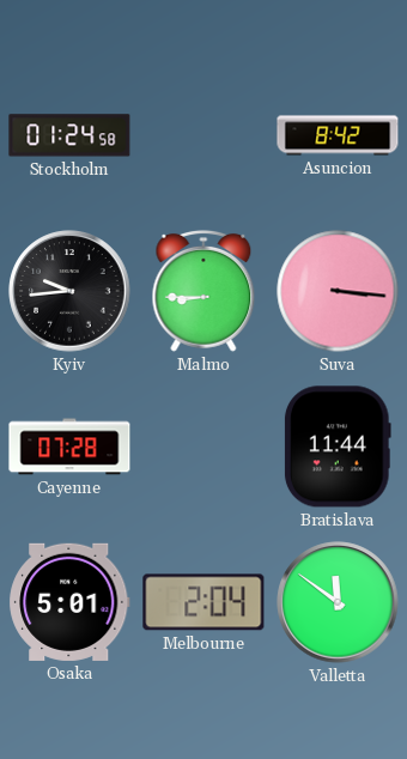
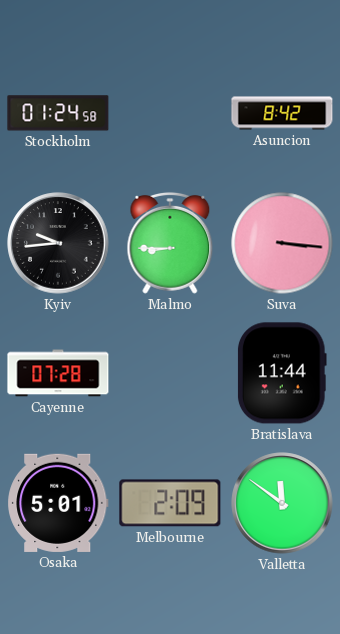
Melbourne: 2:04 -> 2:09
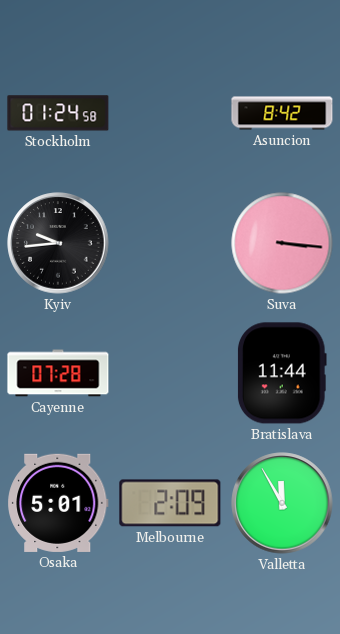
Malmo: 8:45 -> none
Valletta: 11:51 -> 11:55
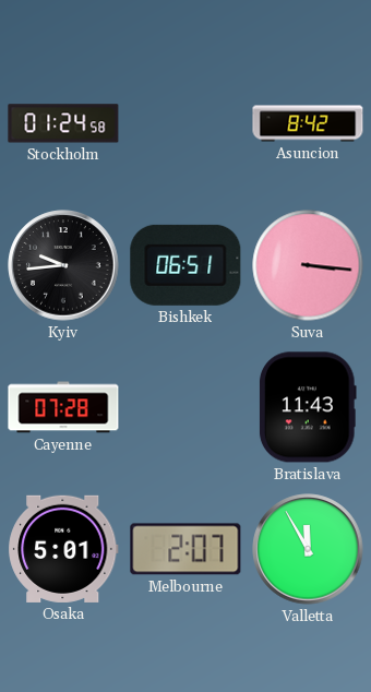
Bishkek: none -> 06:51
Bratislava: 11:44 -> 11:43
Melbourne: 2:09 -> 2:07
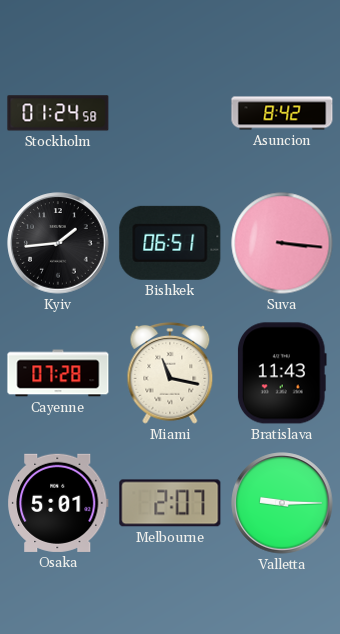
Kyiv: 9:44 -> 1:44
Miami: none -> 11:17
Valletta: 11:55 -> 9:15
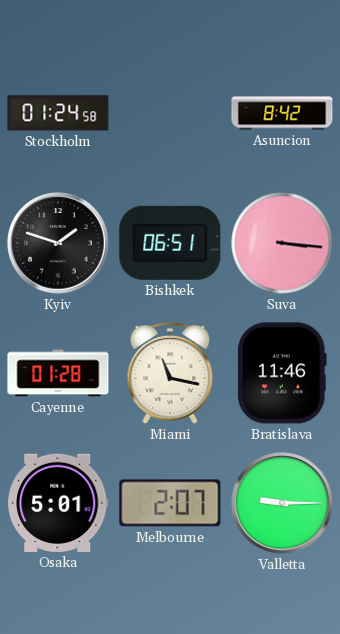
Kyiv: 1:44 -> 1:48
Cayenne: 07:28 -> 01:28
Bratislava: 11:43 -> 11:46
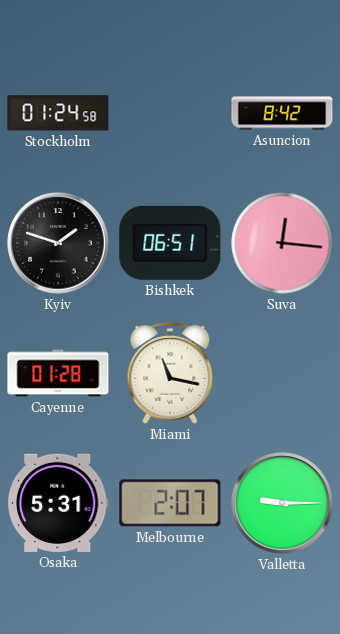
Suva: 3:16 -> 12:16
Bratislava: 11:46 -> none
Osaka: 5:01 -> 5:31
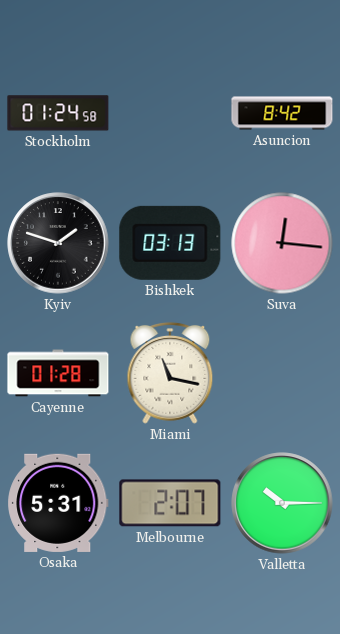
Bishkek: 06:51 -> 03:13
Valletta: 9:15 -> 10:15
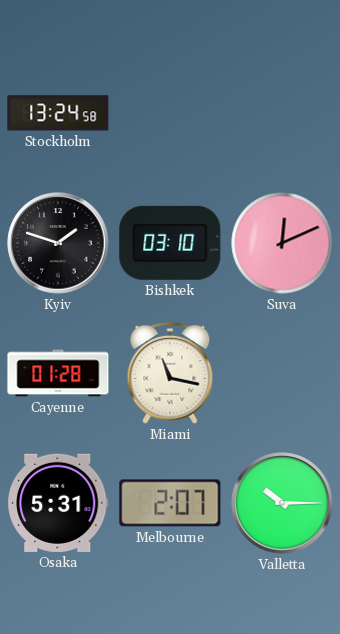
Stockholm: 01:24 -> 13:24
Asuncion: 8:42 -> none
Bishkek: 03:13 -> 03:10
Suva: 12:16 -> 12:11
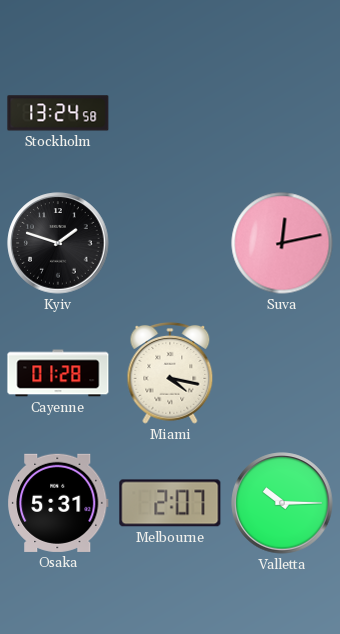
Bishkek: 03:10 -> none
Suva: 12:11 -> 12:13
Miami: 11:17 -> 4:17
